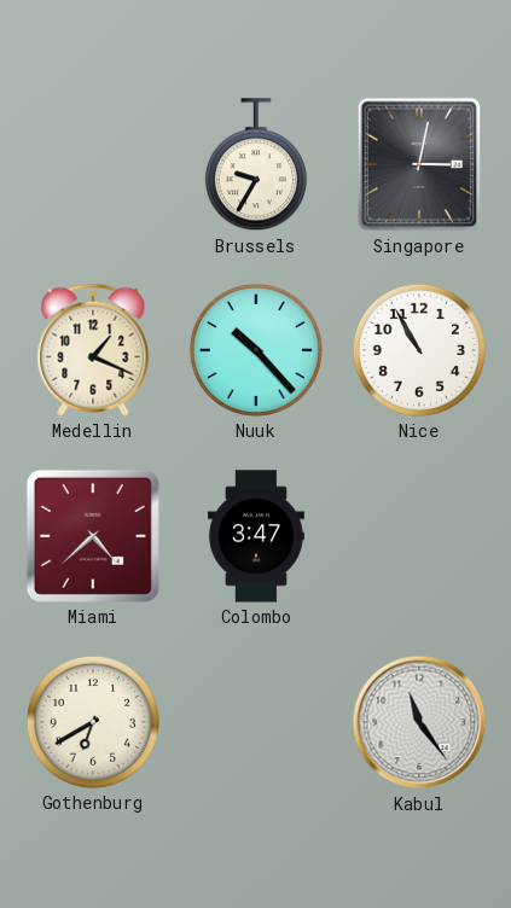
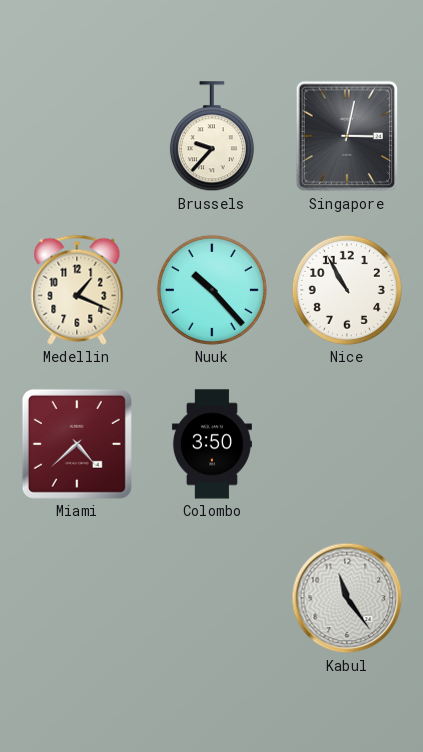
Brussels: 9:35 -> 9:37
Colombo: 3:47 -> 3:50
Gothenburg: 6:40 -> none
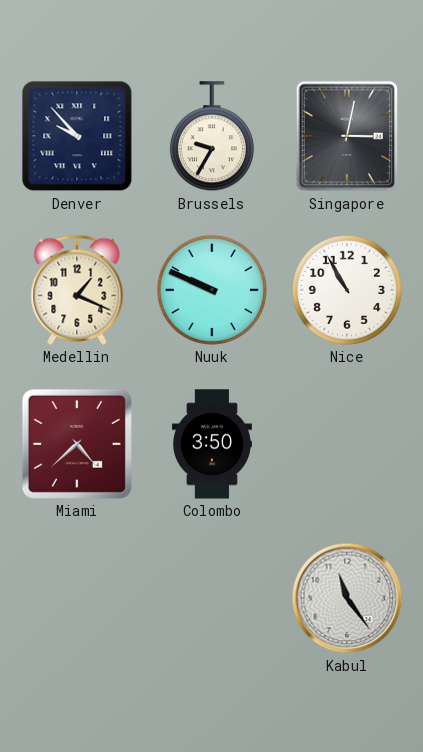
Denver: none -> 9:53
Brussels: 9:37 -> 9:35
Nuuk: 10:23 -> 9:49
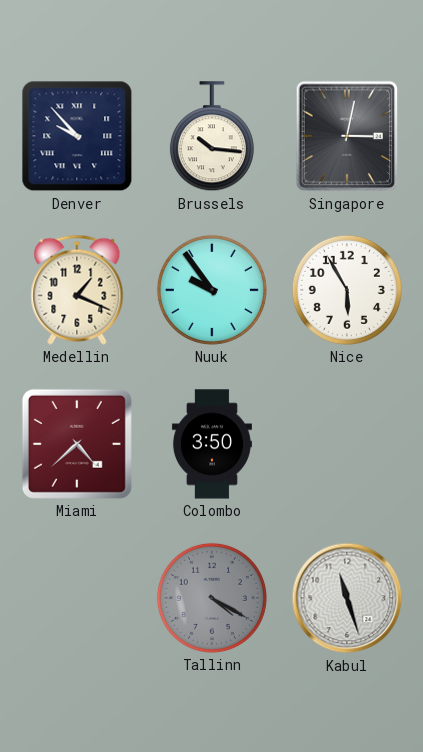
Brussels: 9:35 -> 10:16
Nuuk: 9:49 -> 9:54
Nice: 10:55 -> 5:55
Tallinn: none -> 4:20
Kabul: 11:24 -> 11:27
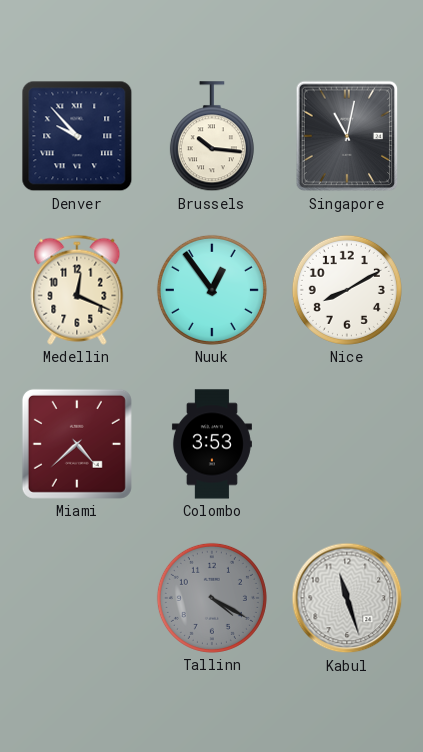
Singapore: 3:02 -> 11:02
Medellin: 1:19 -> 12:19
Nuuk: 9:54 -> 12:54
Nice: 5:55 -> 8:10
Colombo: 3:50 -> 3:53
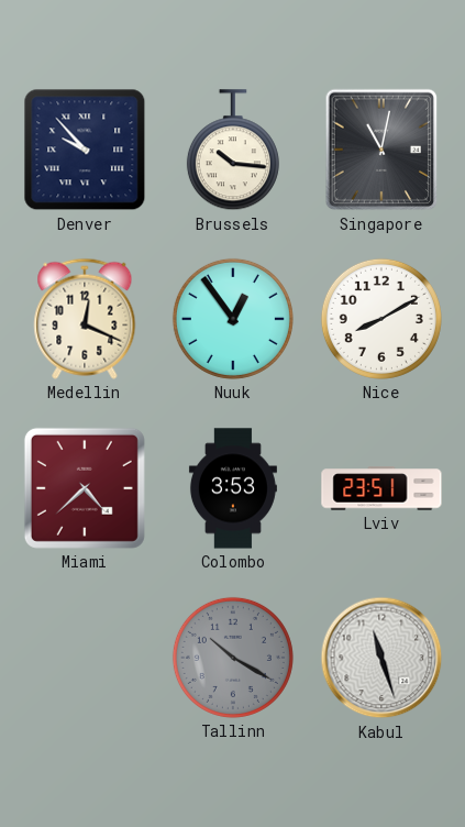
Lviv: none -> 23:51
Tallinn: 4:20 -> 10:20
